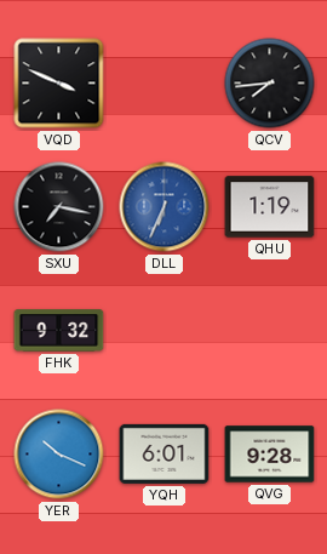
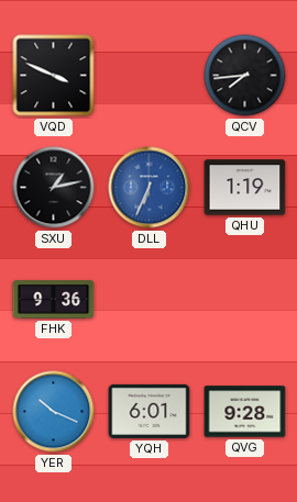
SXU: 7:17 -> 1:13
FHK: 9:32 -> 9:36
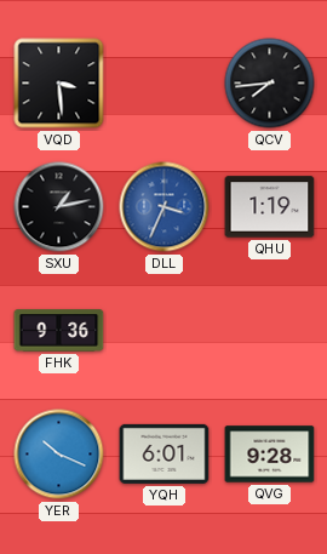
VQD: 3:49 -> 3:29
DLL: 6:34 -> 3:34
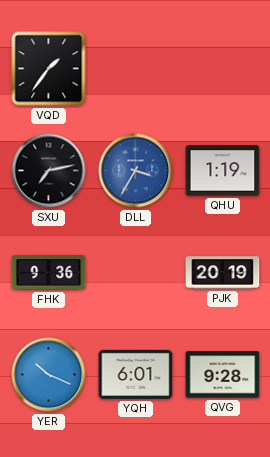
VQD: 3:29 -> 1:36
QCV: 7:44 -> none
SXU: 1:13 -> 7:13
DLL: 3:34 -> 3:35
PJK: none -> 20:19
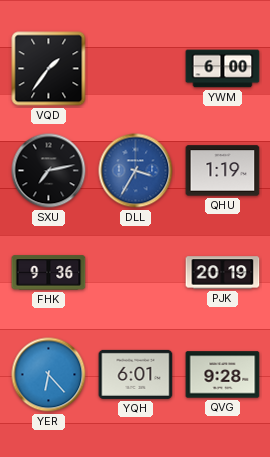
YWM: none -> 6:00
YER: 10:19 -> 6:23
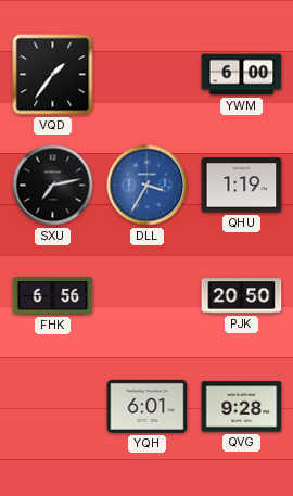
FHK: 9:36 -> 6:56
PJK: 20:19 -> 20:50
YER: 6:23 -> none
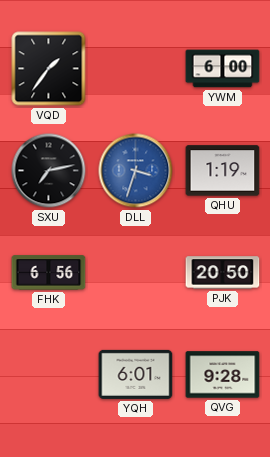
DLL: 3:35 -> 3:33
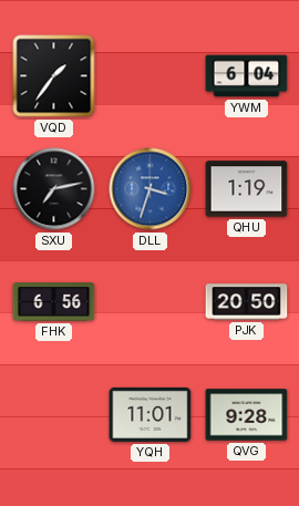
YWM: 6:00 -> 6:04
YQH: 6:01 -> 11:01
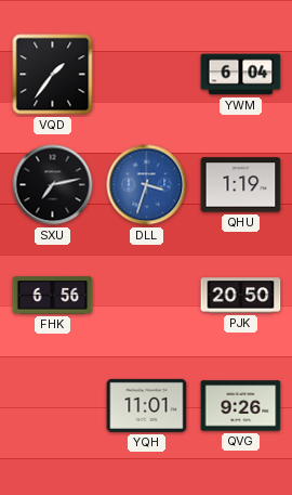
QVG: 9:28 -> 9:26
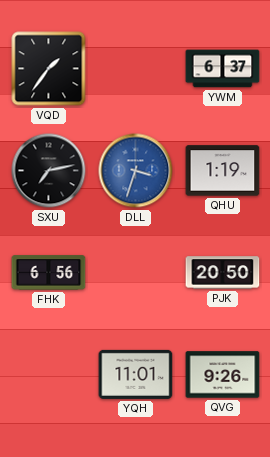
YWM: 6:04 -> 6:37
